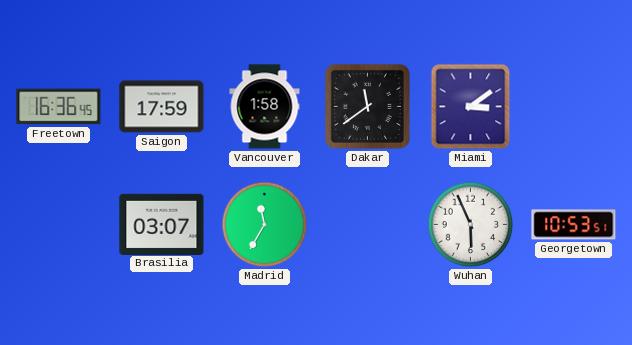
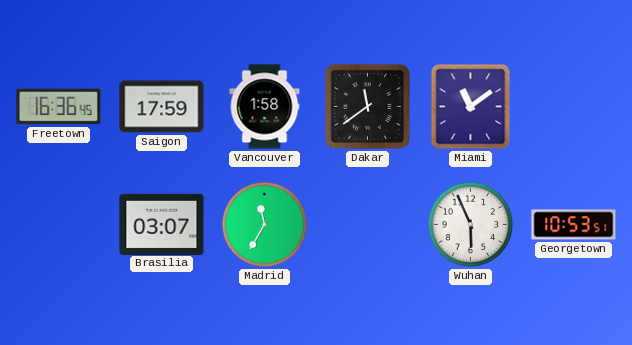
Miami: 3:09 -> 11:09
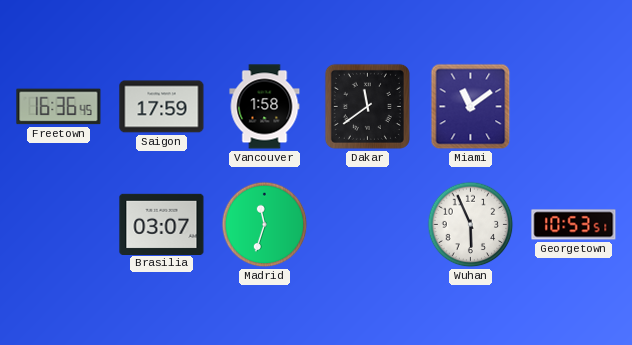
Madrid: 11:35 -> 11:33
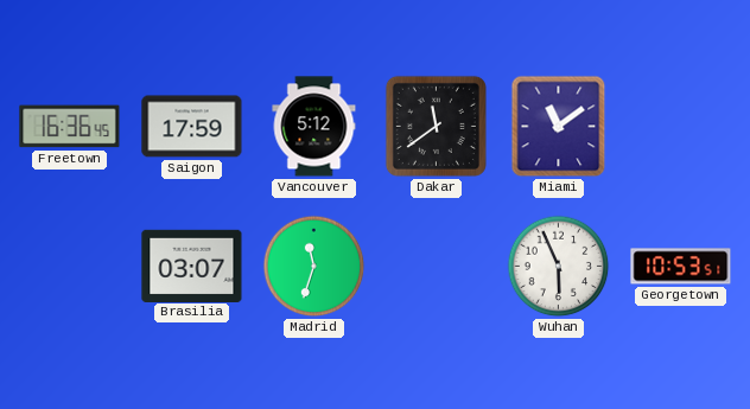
Vancouver: 1:58 -> 5:12
